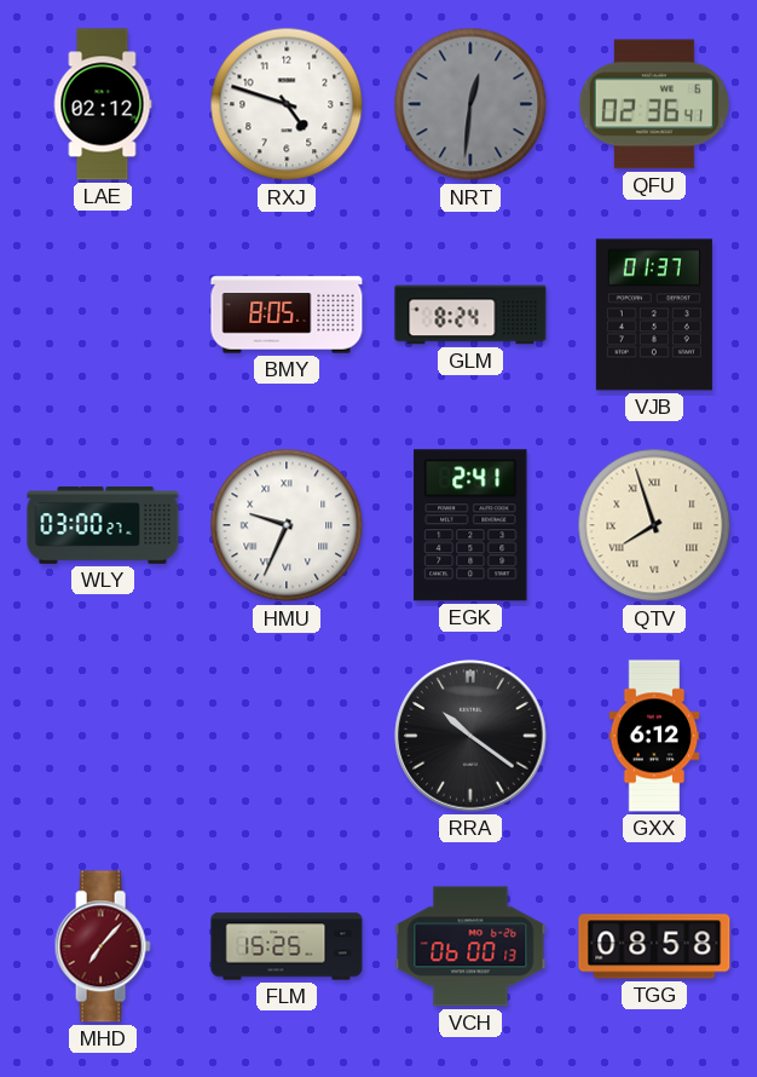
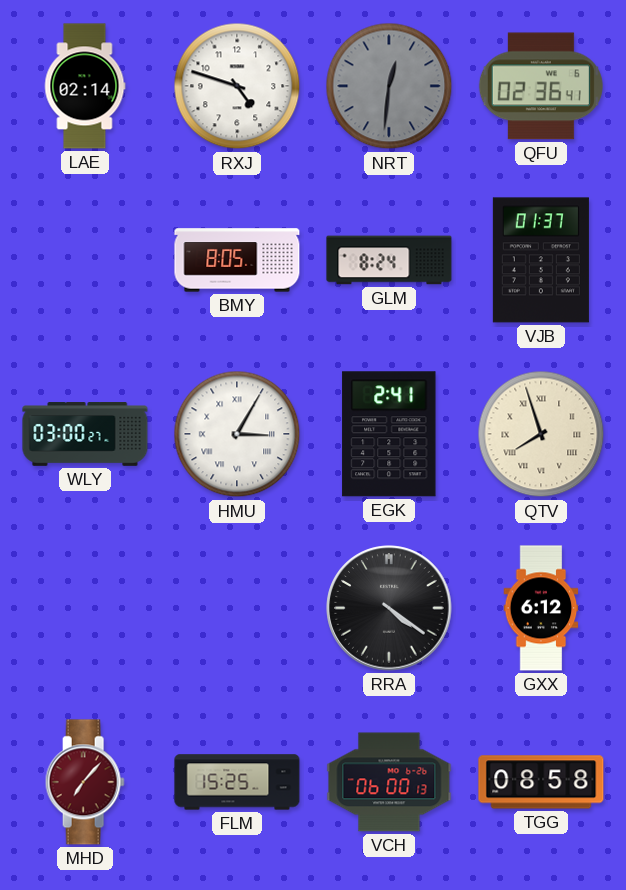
LAE: 02:12 -> 02:14
HMU: 9:34 -> 3:05
RRA: 10:21 -> 4:21
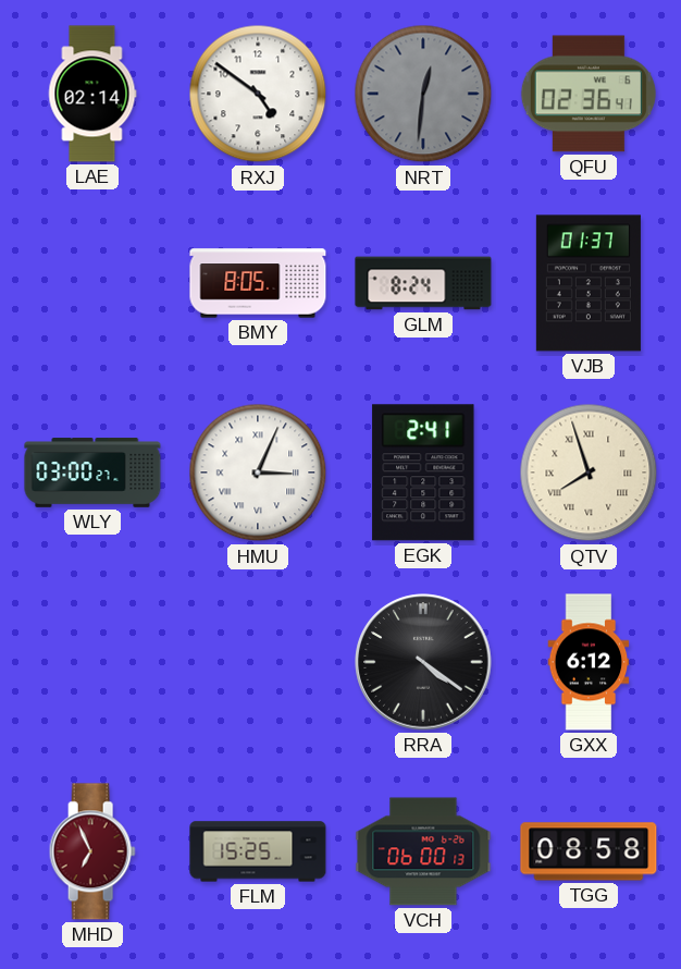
RXJ: 4:48 -> 4:51
HMU: 3:05 -> 3:04
MHD: 7:07 -> 6:56
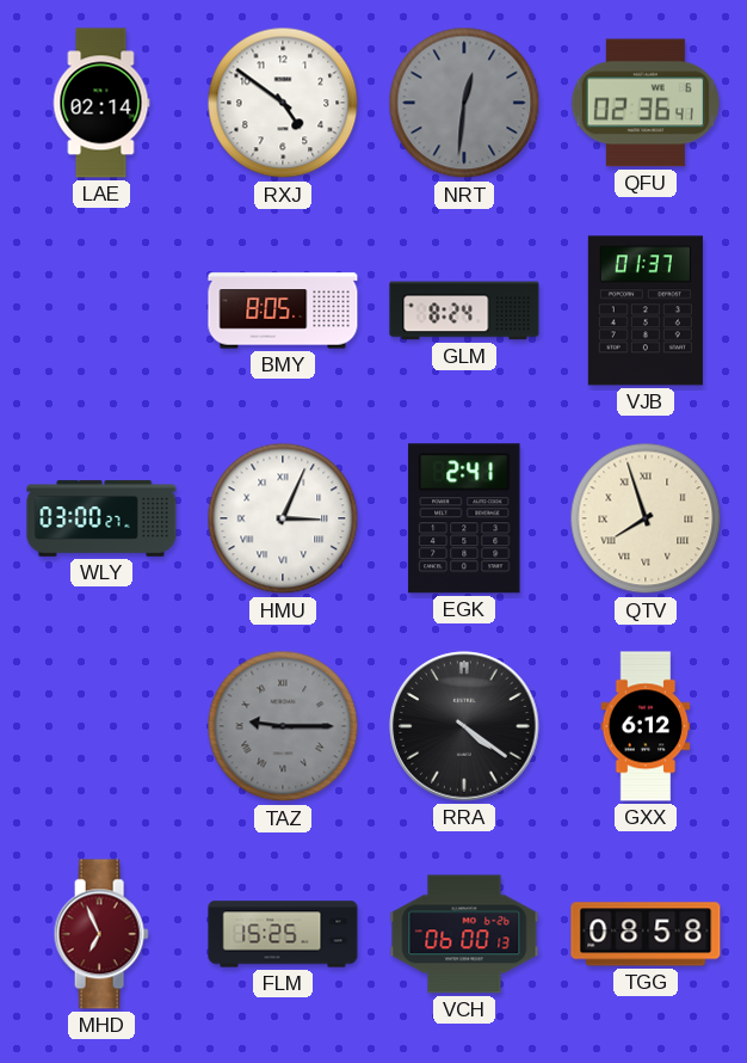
TAZ: none -> 9:15
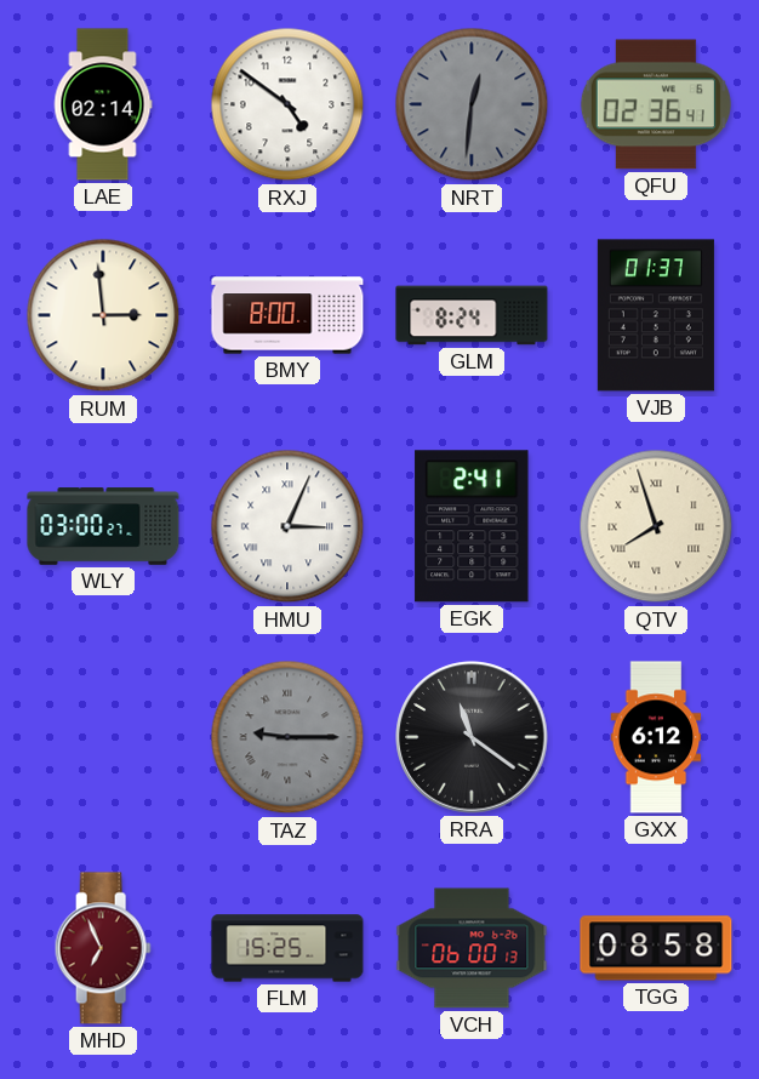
RUM: none -> 2:59
BMY: 8:05 -> 8:00
RRA: 4:21 -> 11:21
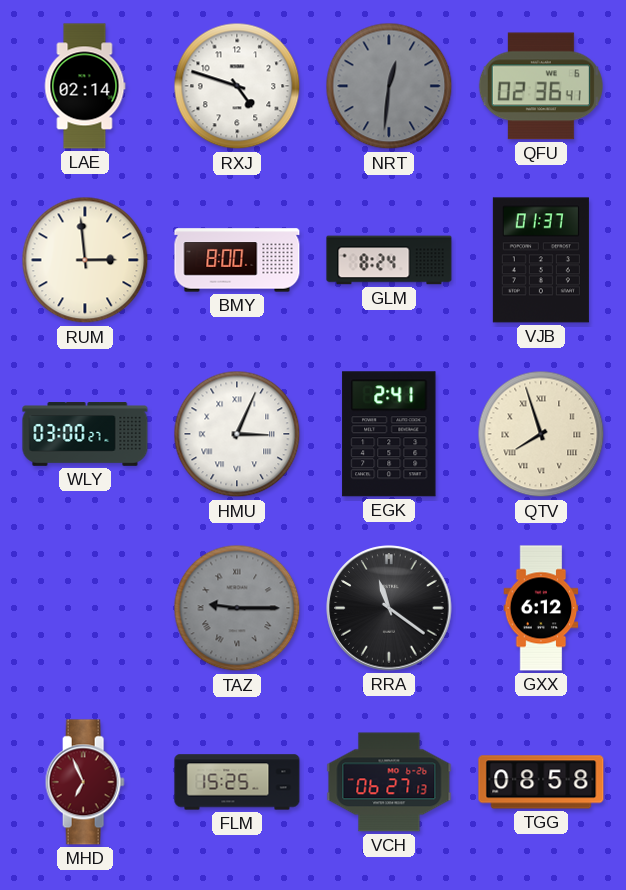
RXJ: 4:51 -> 4:48
VCH: 06:00 -> 06:27
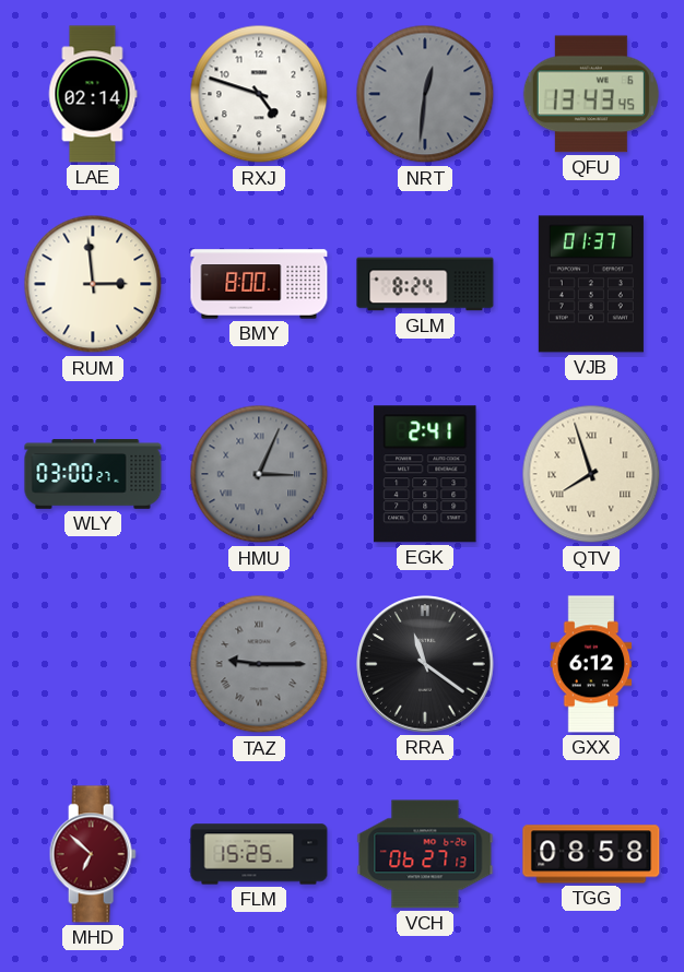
QFU: 02:36 -> 13:43
HMU dial: white -> grey
MHD: 6:56 -> 6:52
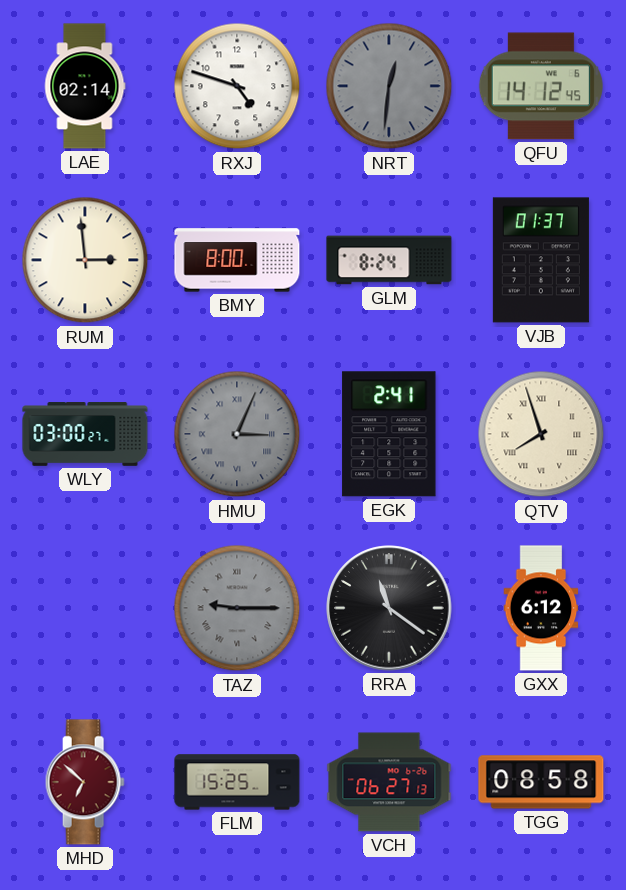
QFU: 13:43 -> 14:12
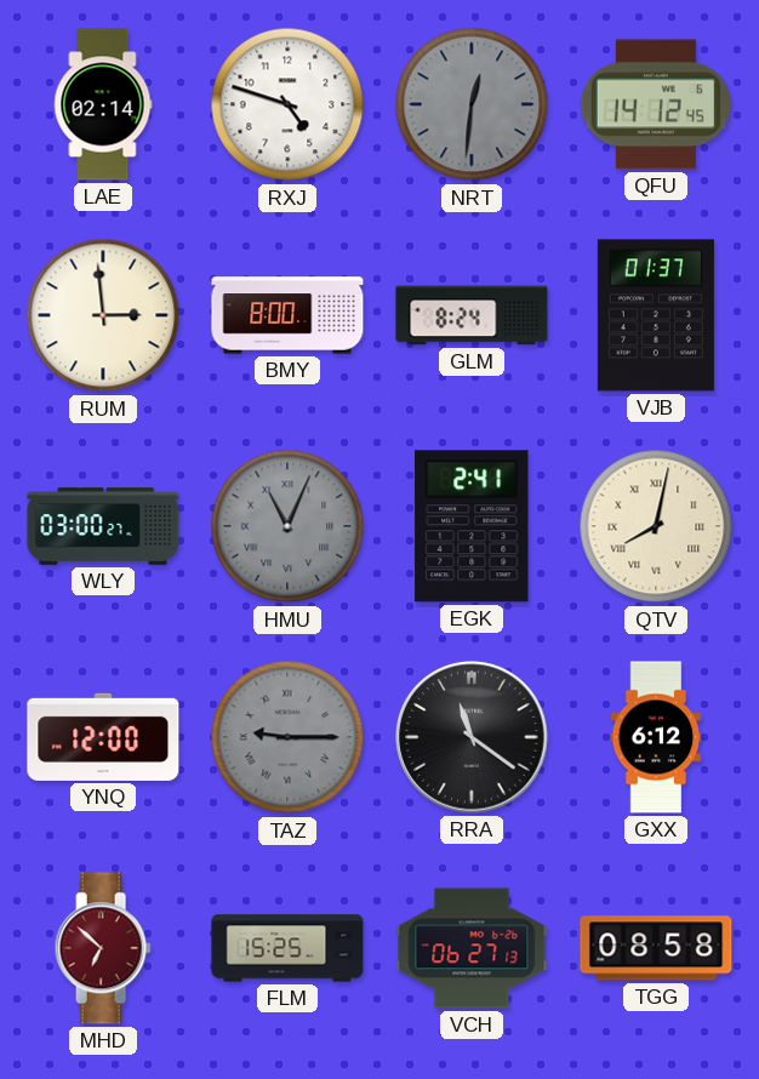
HMU: 3:04 -> 11:04
QTV: 7:57 -> 8:02
YNQ: none -> 12:00
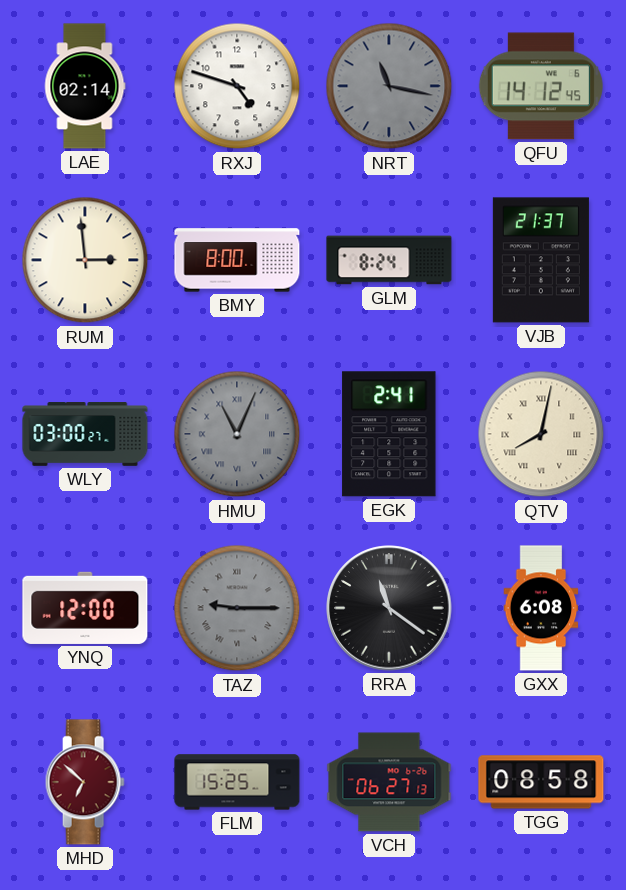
NRT: 12:31 -> 11:17
VJB: 01:37 -> 21:37
GXX: 6:12 -> 6:08
